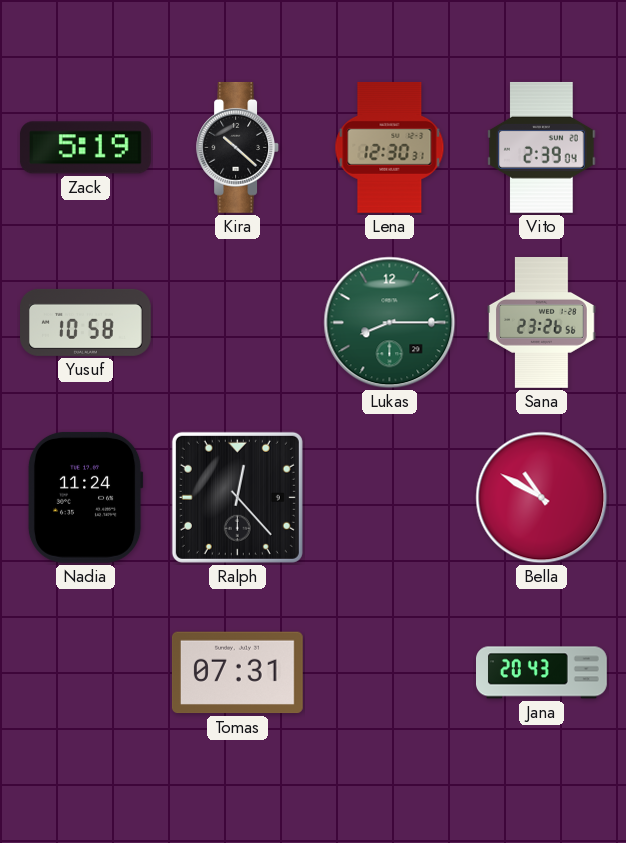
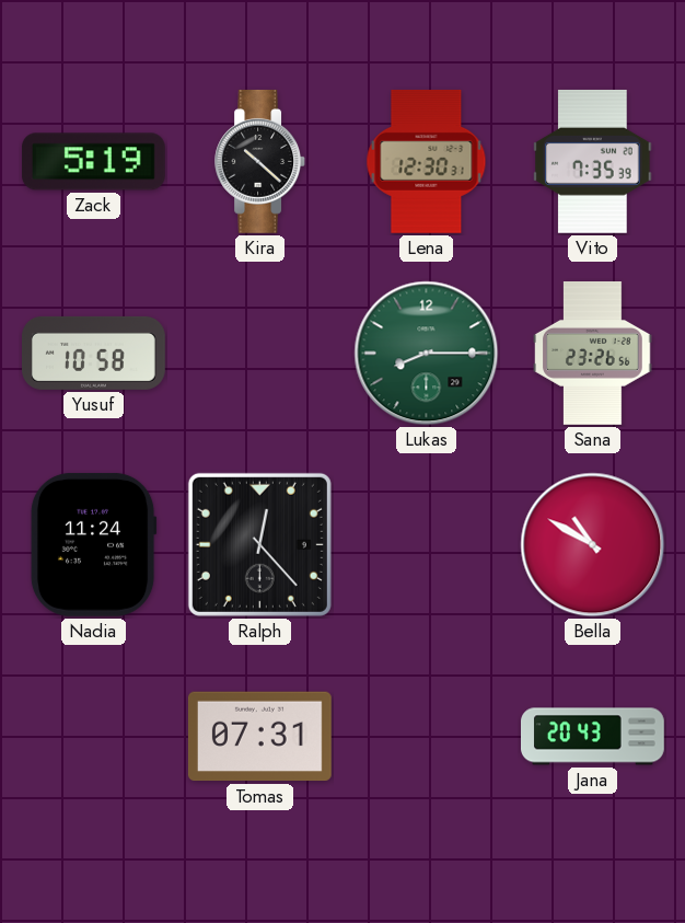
Vito: 2:39 -> 7:35
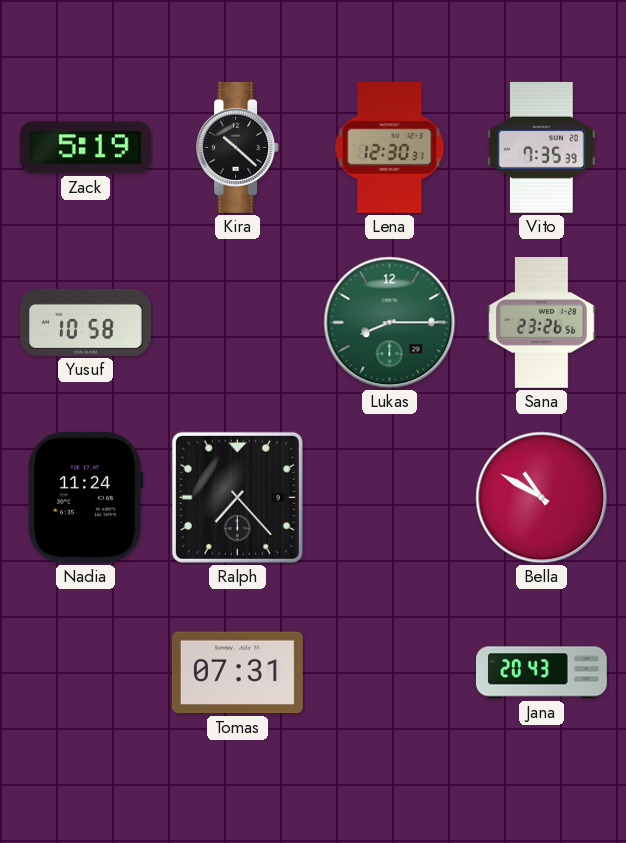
Ralph: 12:23 -> 7:23
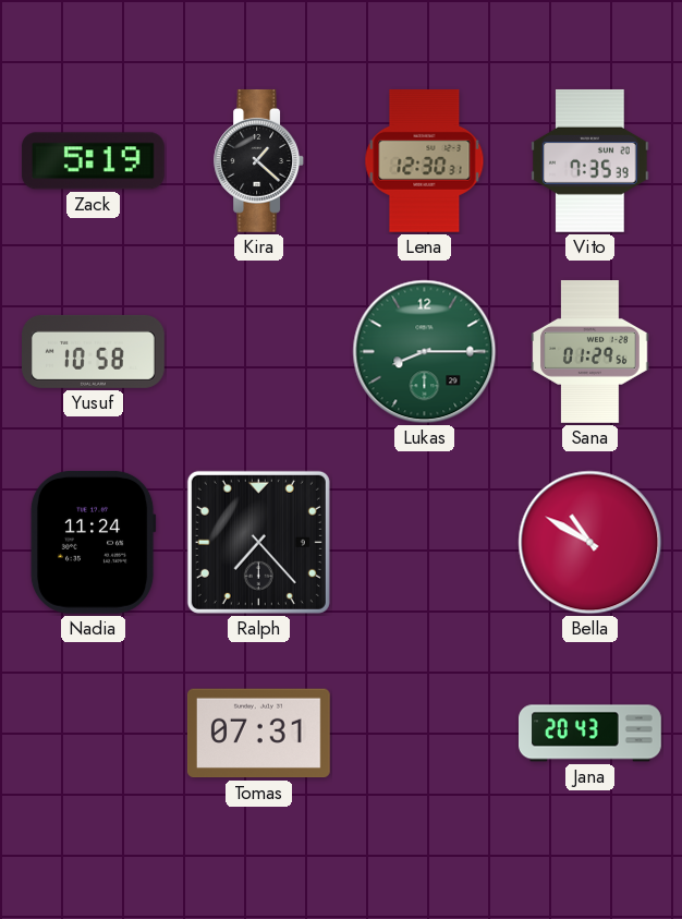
Kira: 10:22 -> 1:22
Sana: 23:26 -> 01:29
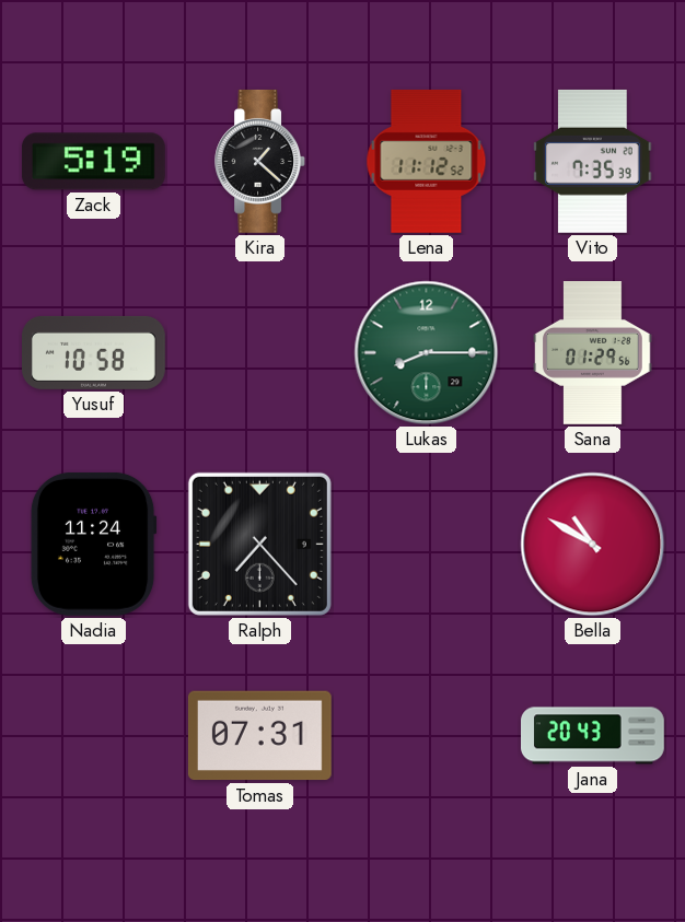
Lena: 12:30 -> 11:12
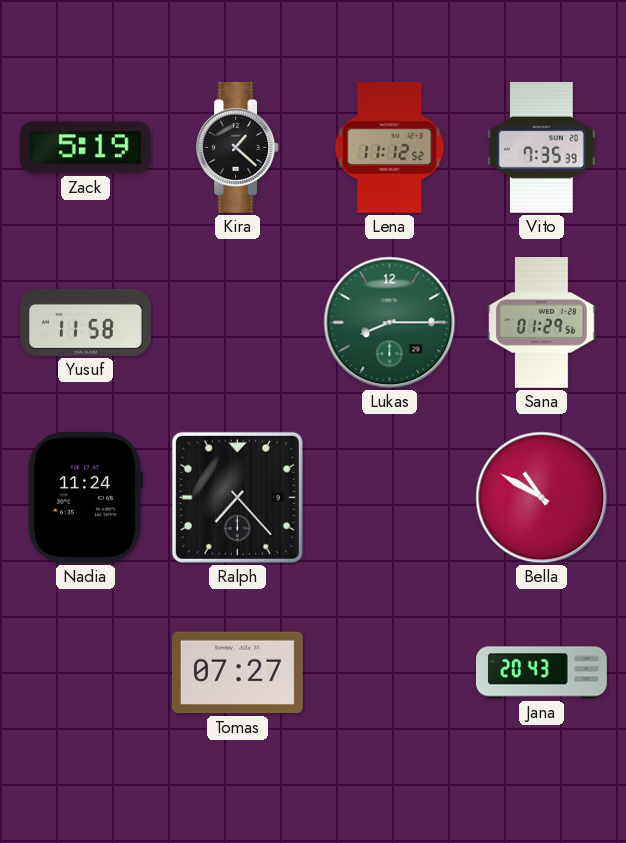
Yusuf: 10:58 -> 11:58
Tomas: 07:31 -> 07:27
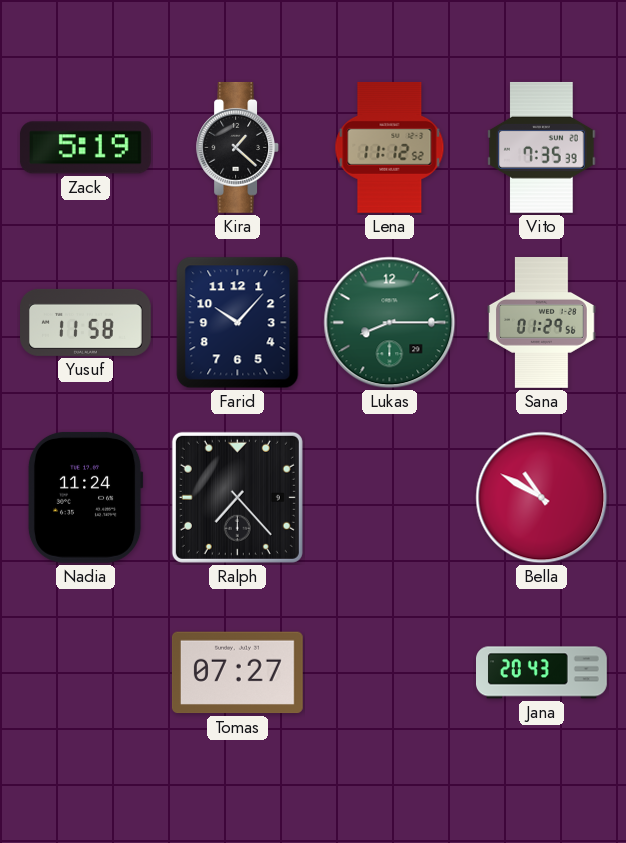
Farid: none -> 10:07
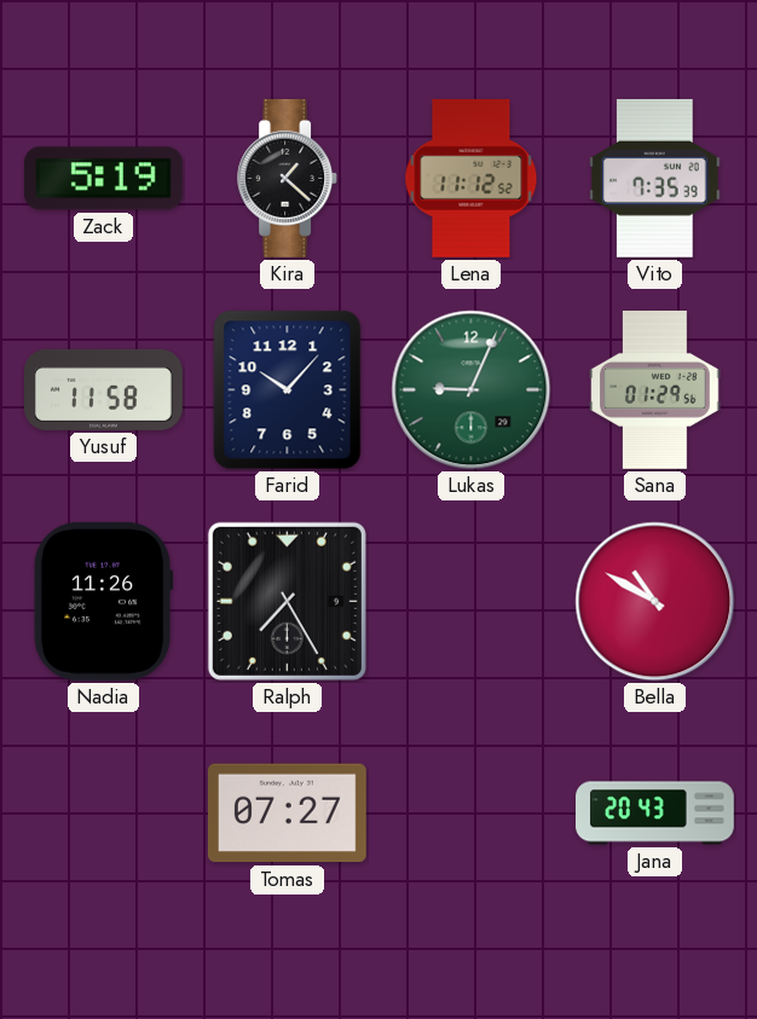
Lukas: 8:15 -> 9:04
Nadia: 11:24 -> 11:26
Ralph: 7:23 -> 7:25
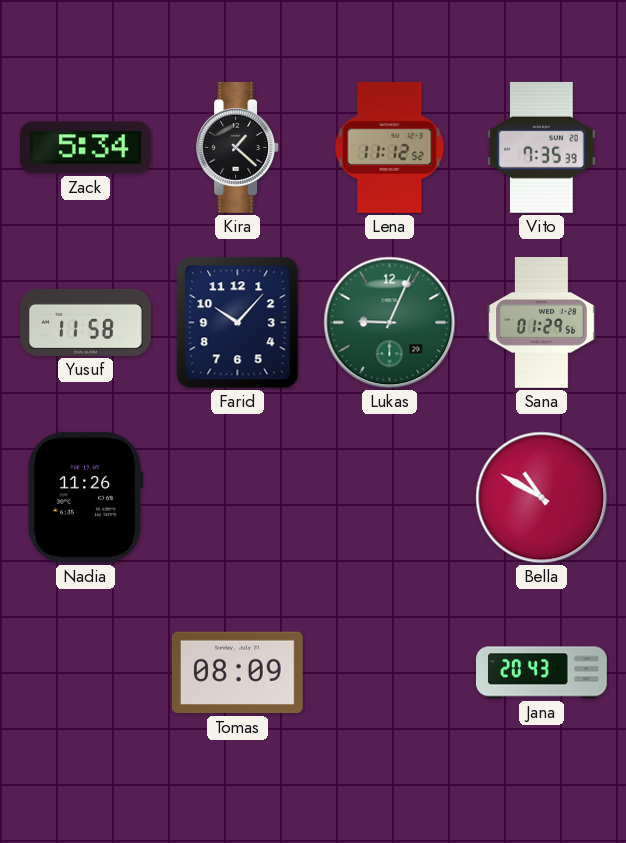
Zack: 5:19 -> 5:34
Ralph: 7:25 -> none
Tomas: 07:27 -> 08:09
